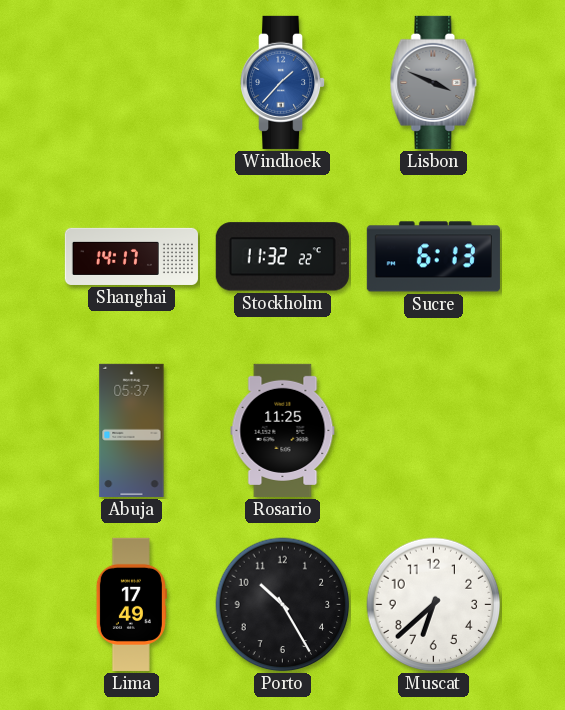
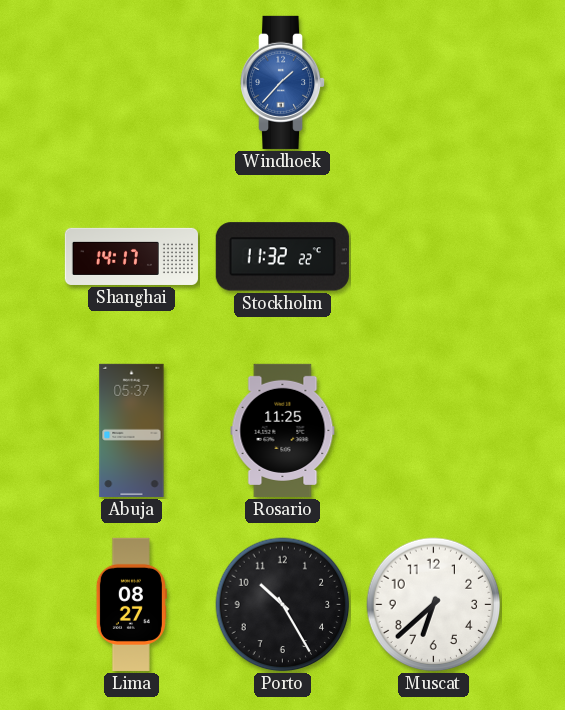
Lisbon: 3:49 -> none
Sucre: 6:13 -> none
Lima: 17:49 -> 08:27
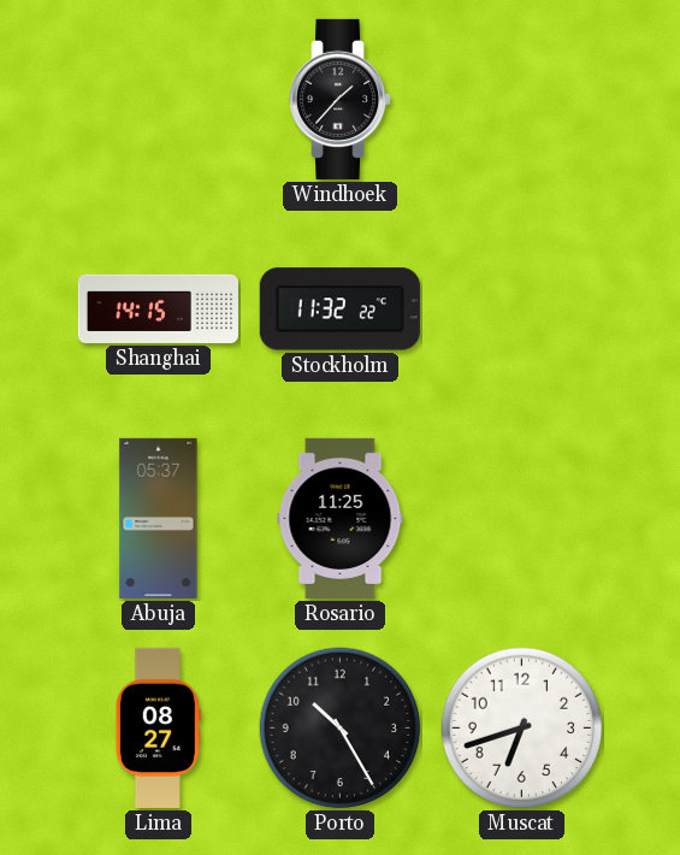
Windhoek dial: blue -> black
Shanghai: 14:17 -> 14:15
Muscat: 6:38 -> 6:42
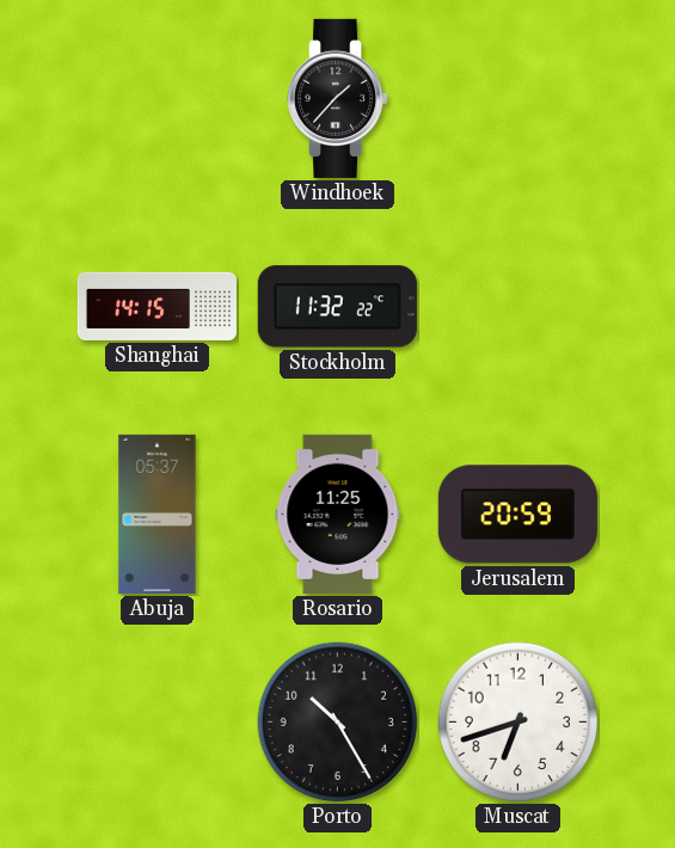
Jerusalem: none -> 20:59
Lima: 08:27 -> none
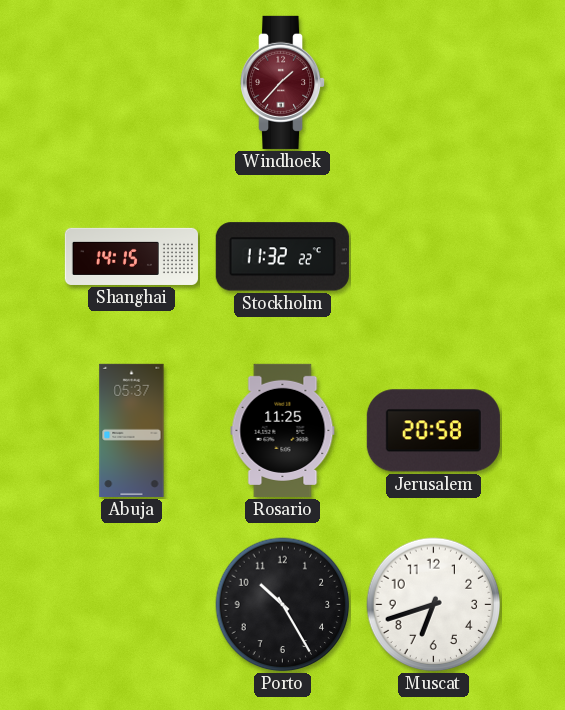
Windhoek dial: black -> burgundy
Jerusalem: 20:59 -> 20:58
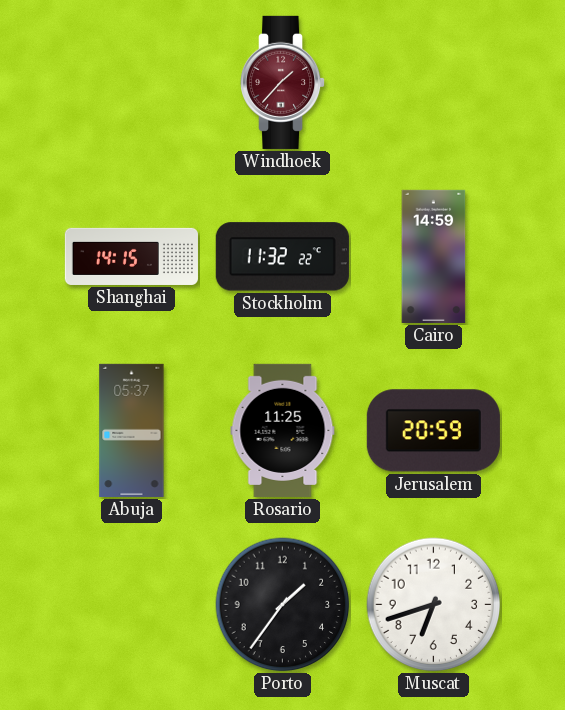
Cairo: none -> 14:59
Jerusalem: 20:58 -> 20:59
Porto: 10:25 -> 1:36
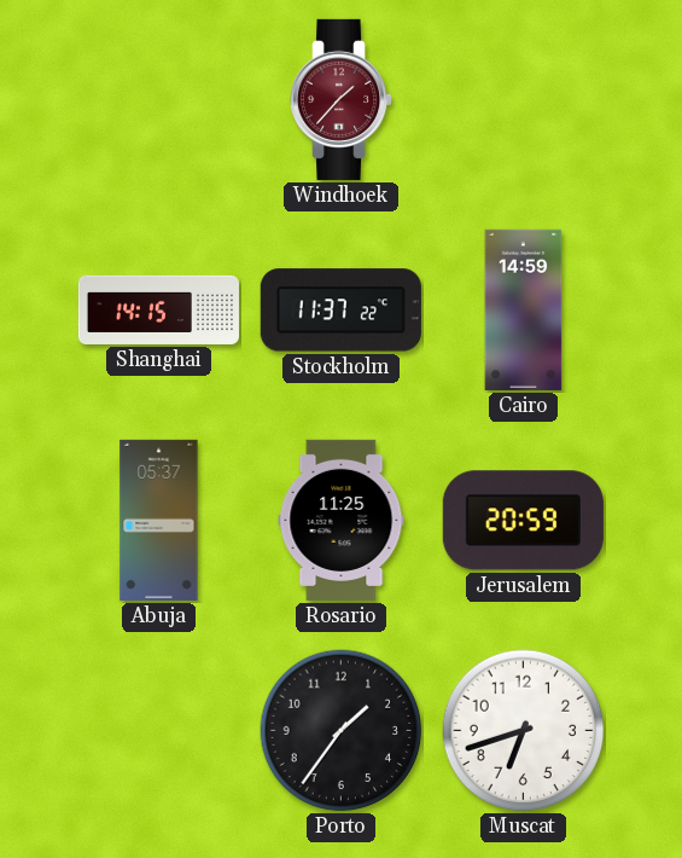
Stockholm: 11:32 -> 11:37
